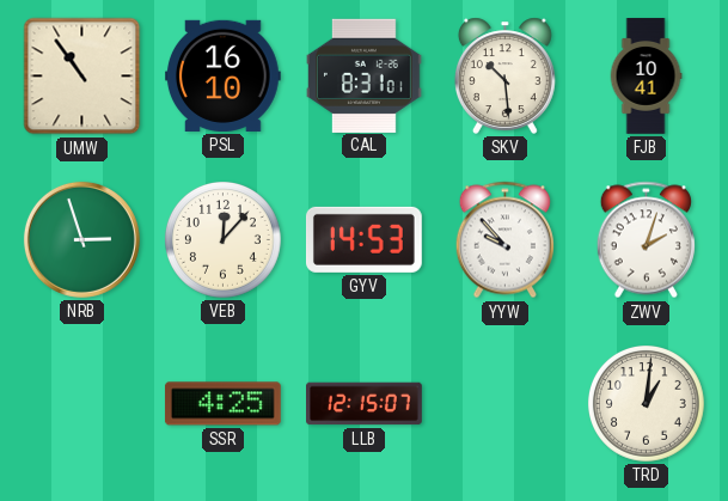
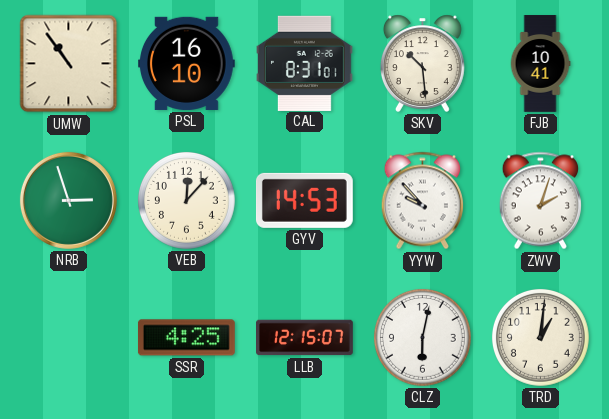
CLZ: none -> 6:02
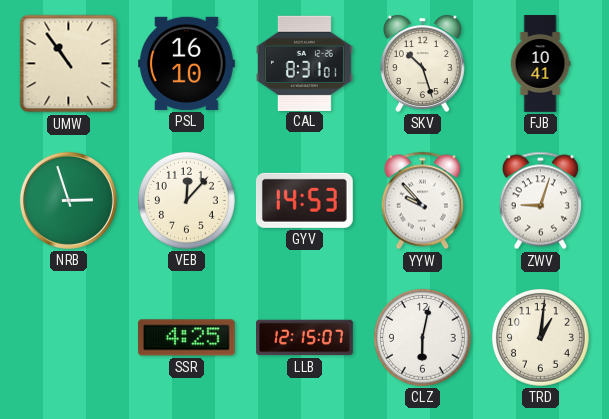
SKV: 10:29 -> 10:27
ZWV: 2:03 -> 9:03
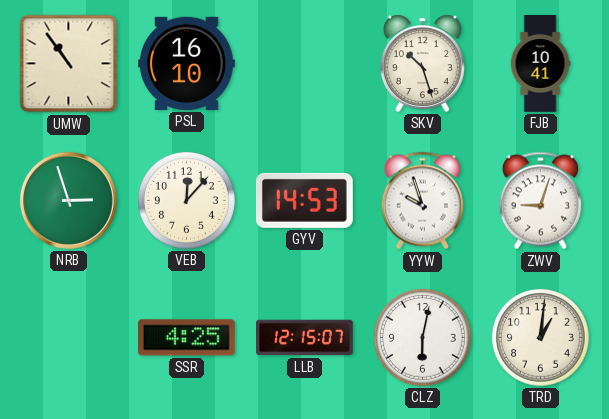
CAL: 8:31 -> none
YYW: 9:53 -> 9:57
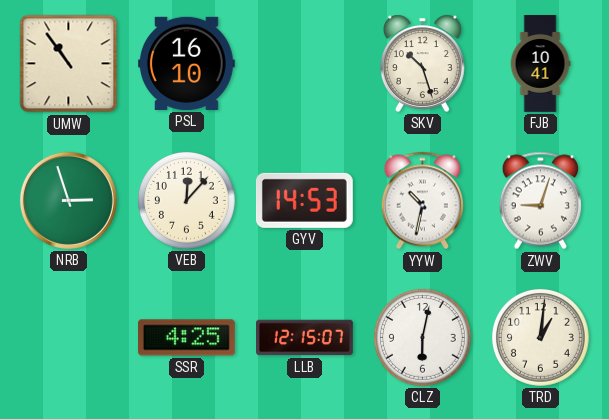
YYW: 9:57 -> 10:32
